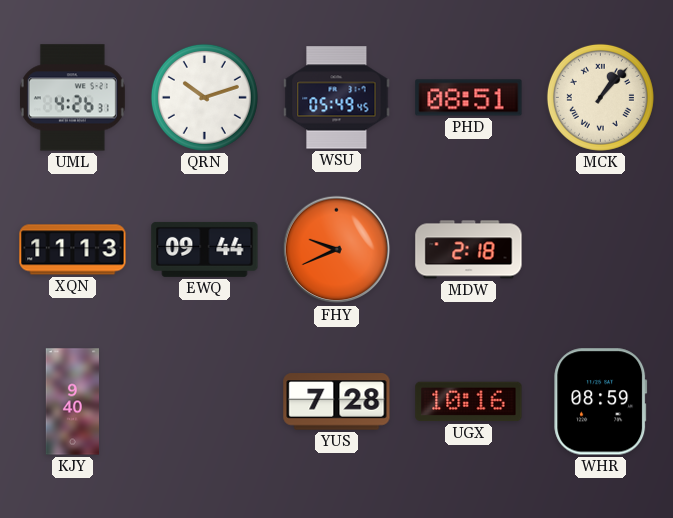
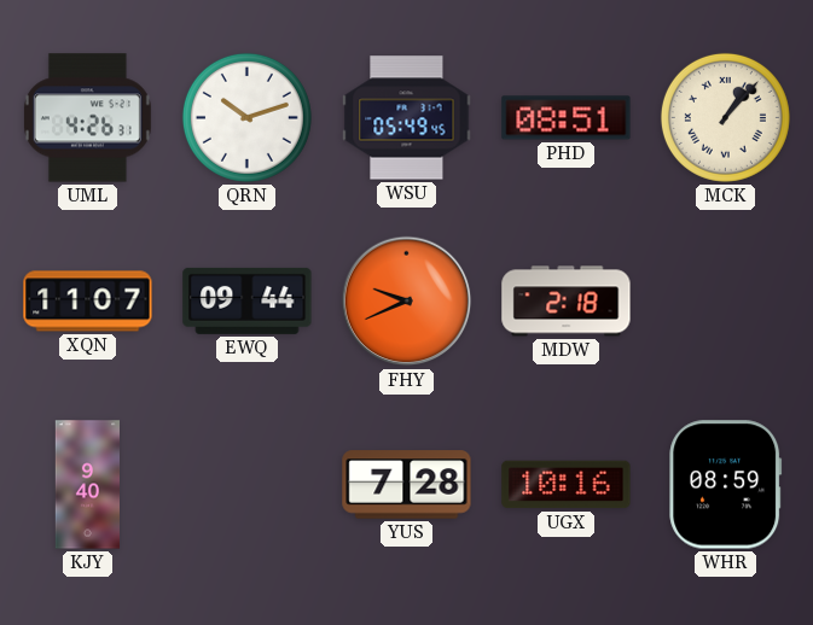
XQN: 11:13 -> 11:07
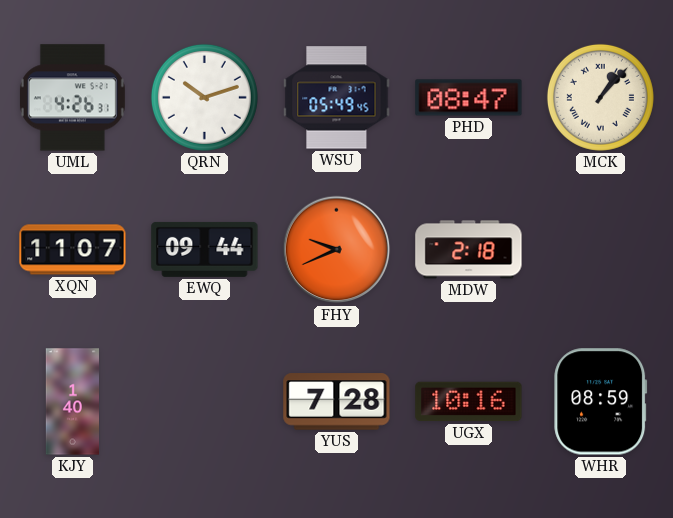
PHD: 08:51 -> 08:47
KJY: 9:40 -> 1:40
